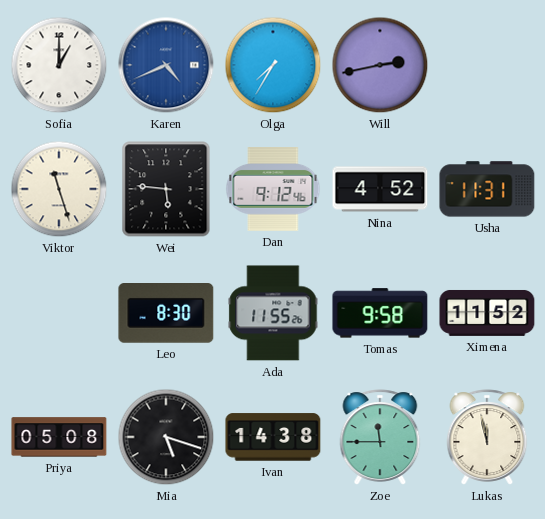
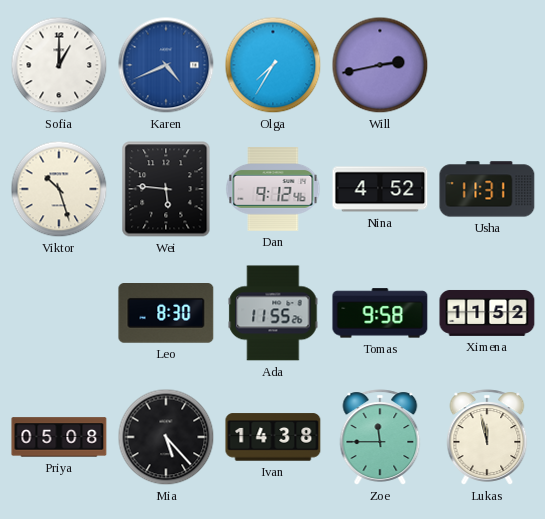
Viktor: 11:27 -> 10:27
Mia: 5:18 -> 5:23
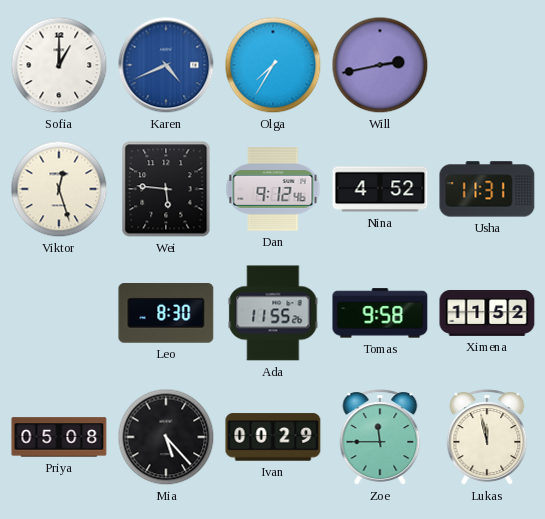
Viktor: 10:27 -> 12:27
Ivan: 14:38 -> 00:29
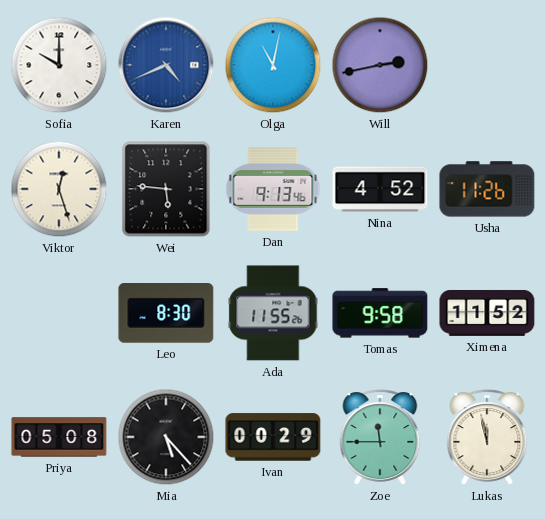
Sofia: 1:00 -> 10:00
Olga: 7:35 -> 11:02
Dan: 9:12 -> 9:13
Usha: 11:31 -> 11:26
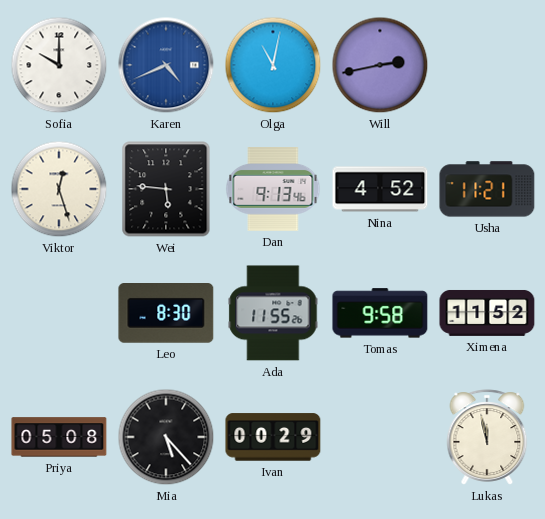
Usha: 11:26 -> 11:21
Zoe: 11:45 -> none
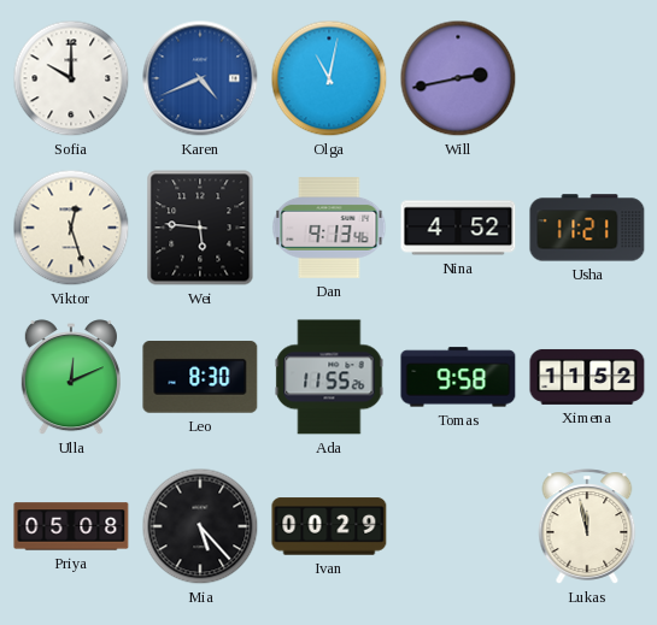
Ulla: none -> 12:11
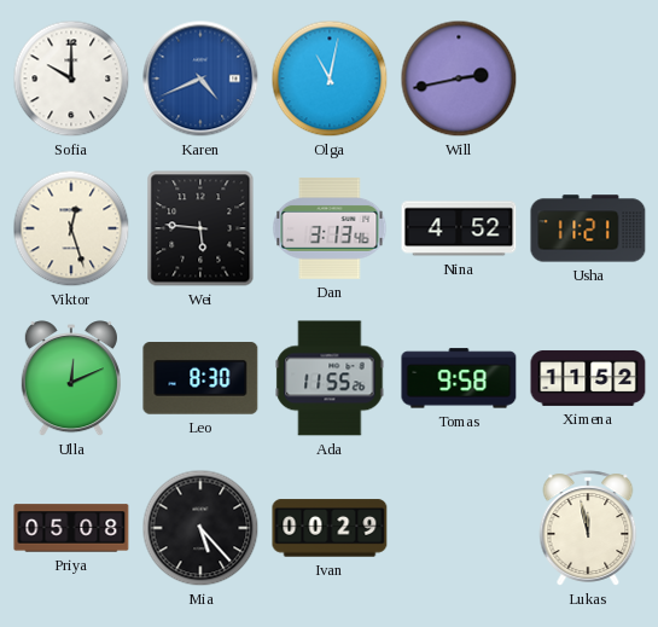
Dan: 9:13 -> 3:13
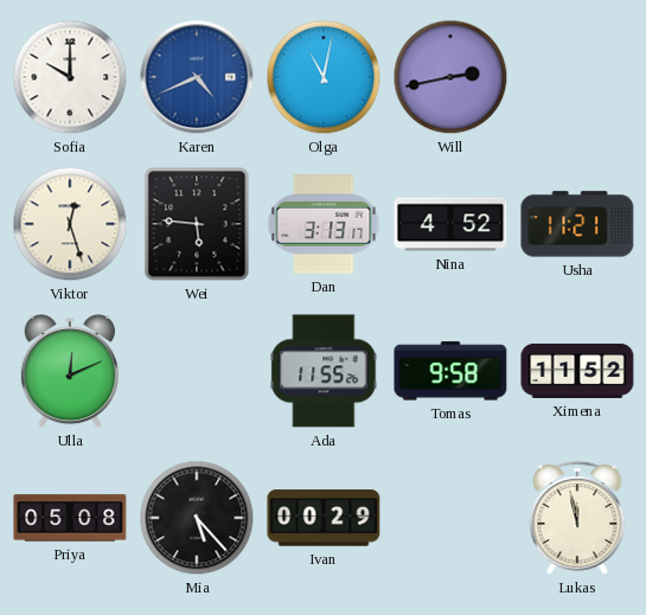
Dan: 3:13:46 -> 3:13:17
Leo: 8:30 -> none
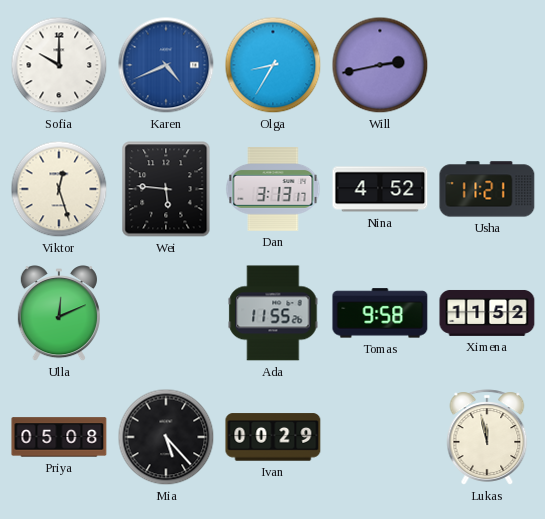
Olga: 11:02 -> 8:35
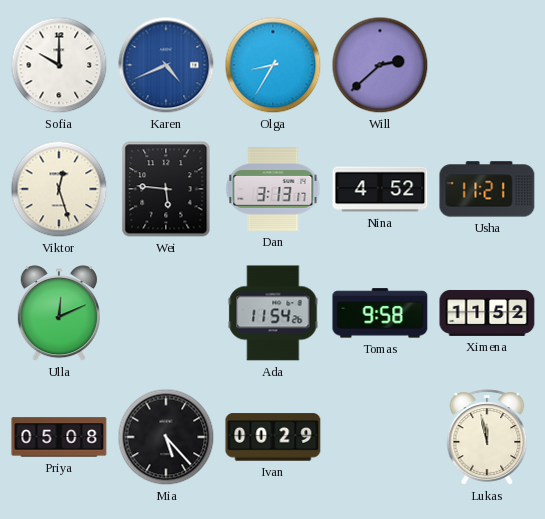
Will: 2:43 -> 2:38
Ada: 11:55 -> 11:54
